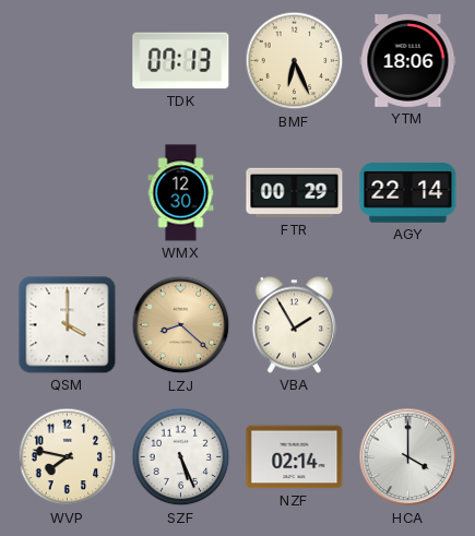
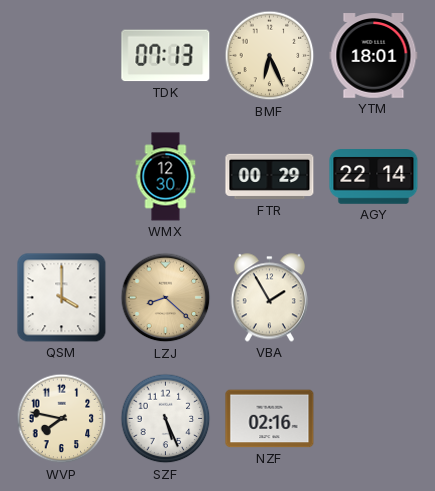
YTM: 18:06 -> 18:01
NZF: 02:14 -> 02:16
HCA: 4:00 -> none
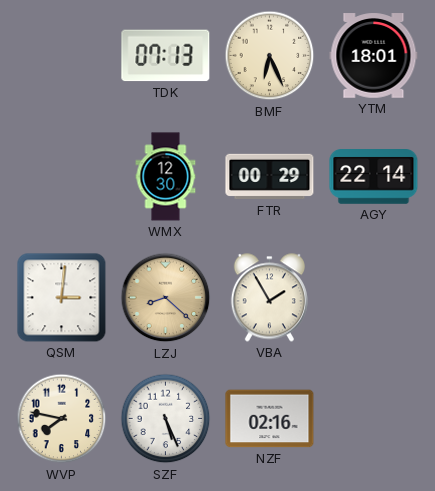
QSM: 4:00 -> 3:01
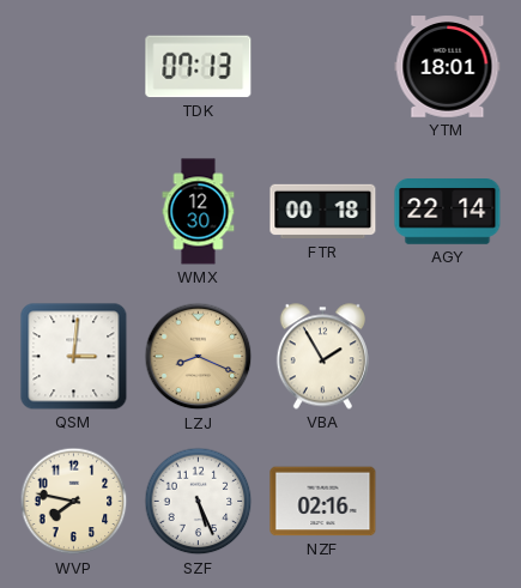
BMF: 6:26 -> none
FTR: 00:29 -> 00:18
LZJ: 8:22 -> 8:19
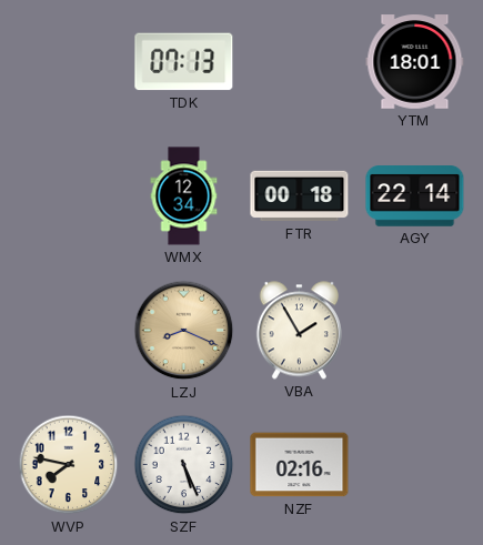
WMX: 12:30 -> 12:34
QSM: 3:01 -> none
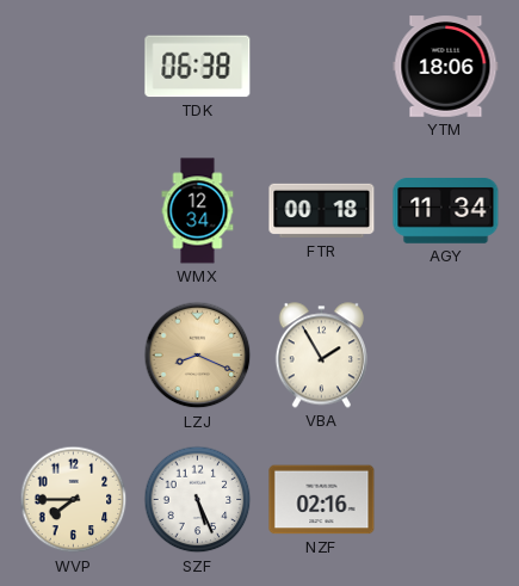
TDK: 07:13 -> 06:38
YTM: 18:01 -> 18:06
AGY: 22:14 -> 11:34
WVP: 7:47 -> 7:45
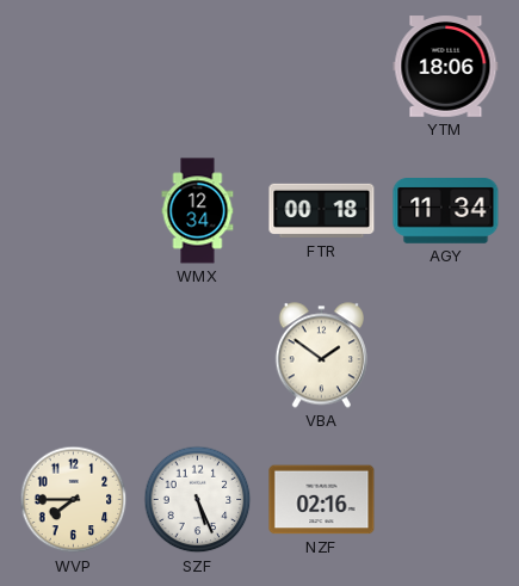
TDK: 06:38 -> none
LZJ: 8:19 -> none
VBA: 1:55 -> 1:51
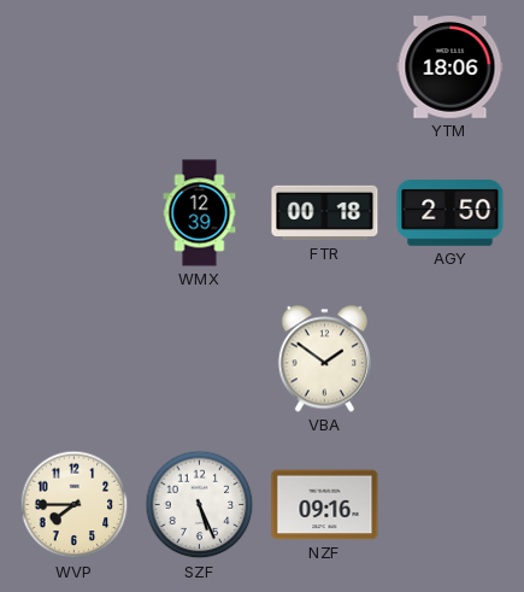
WMX: 12:34 -> 12:39
AGY: 11:34 -> 2:50
NZF: 02:16 -> 09:16
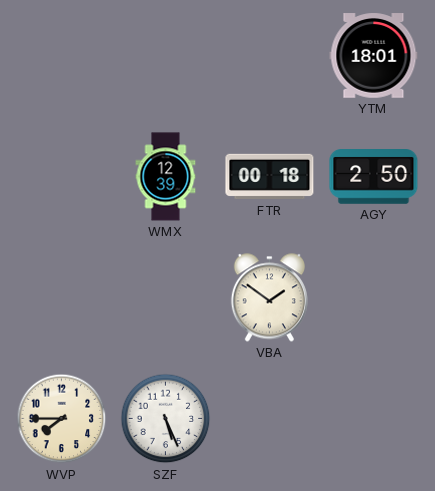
YTM: 18:06 -> 18:01
NZF: 09:16 -> none
